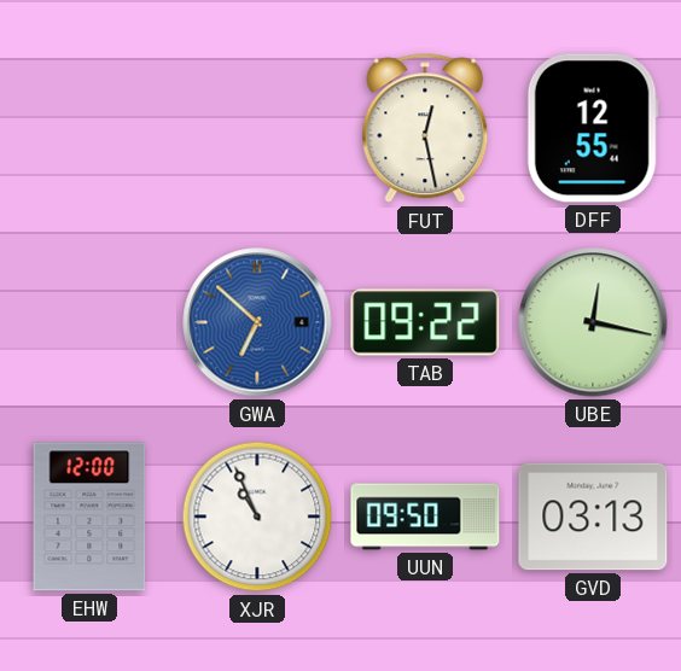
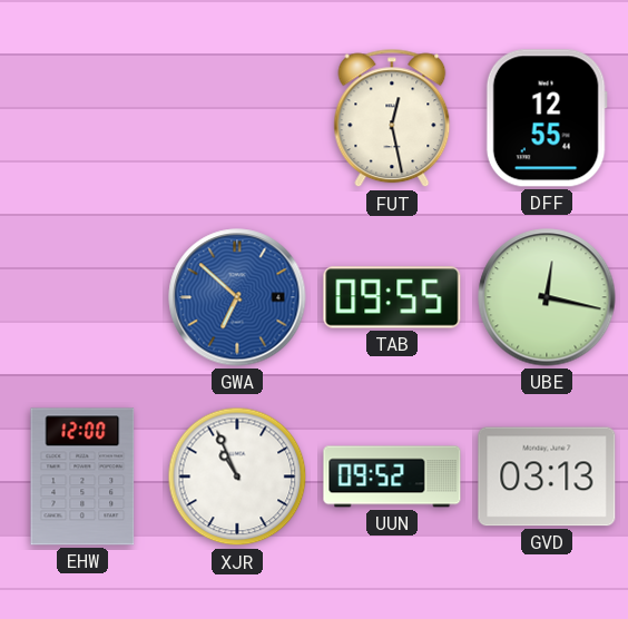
TAB: 09:22 -> 09:55
UUN: 09:50 -> 09:52
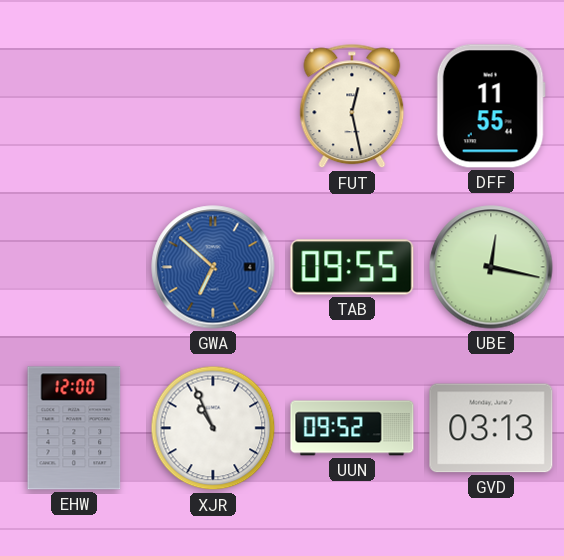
DFF: 12:55 -> 11:55
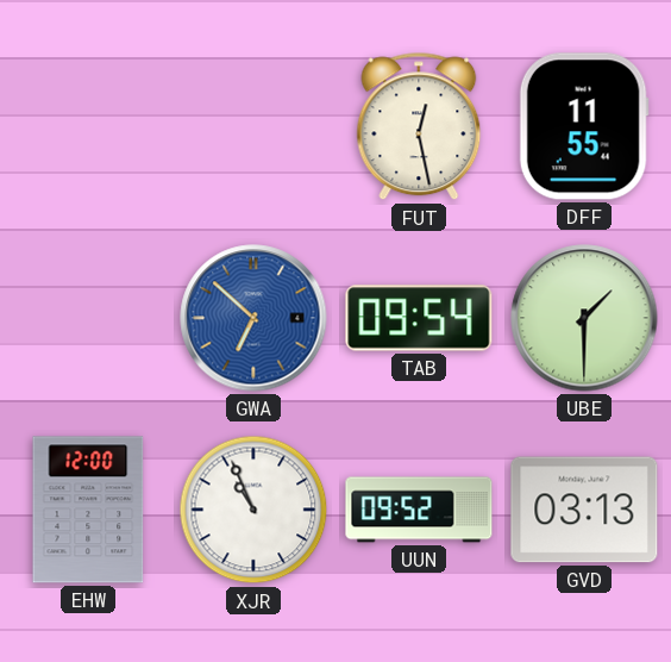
TAB: 09:55 -> 09:54
UBE: 12:17 -> 1:30
